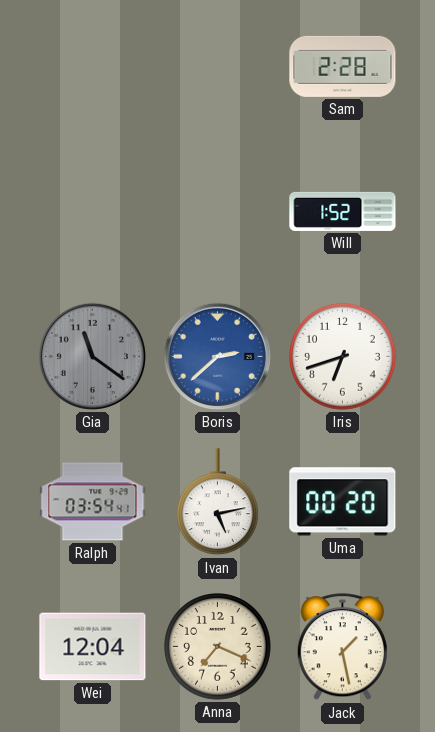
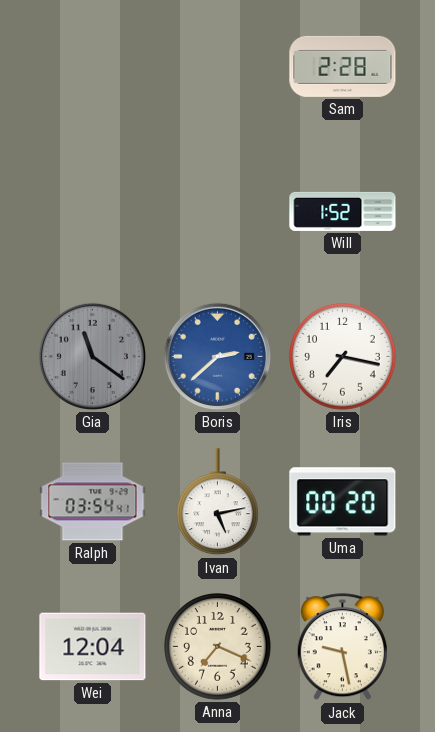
Iris: 6:42 -> 7:17
Jack: 1:28 -> 9:28
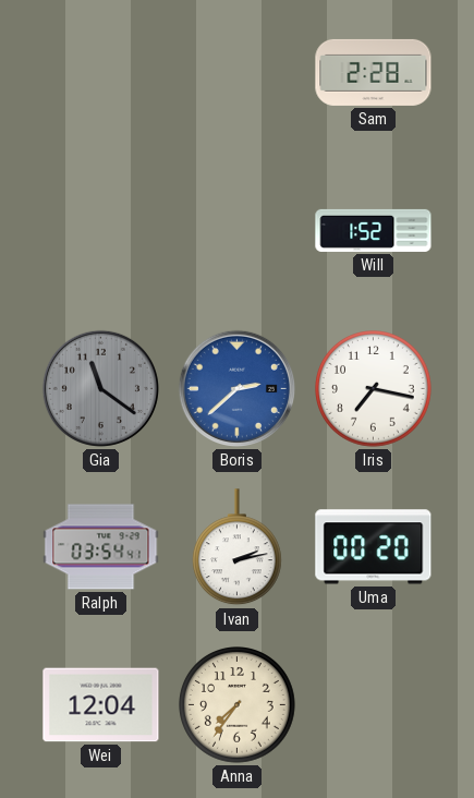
Ivan: 5:13 -> 2:13
Anna: 7:19 -> 7:36
Jack: 9:28 -> none
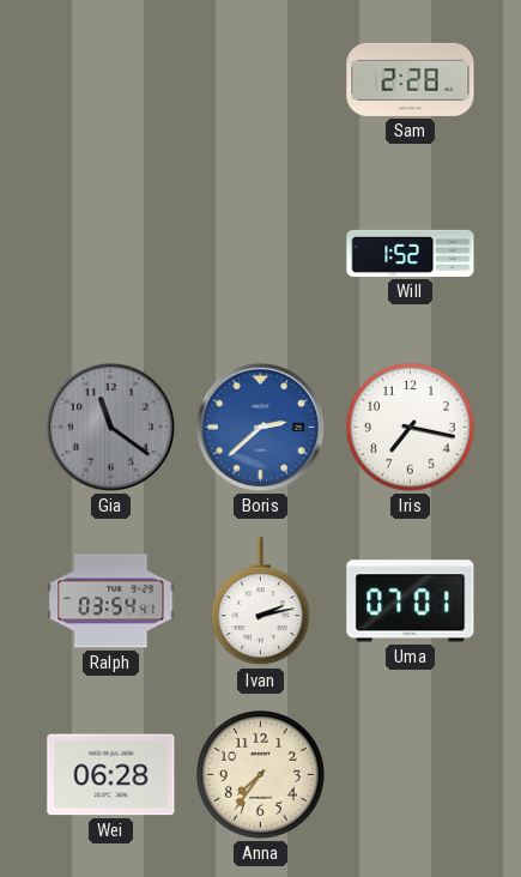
Uma: 00:20 -> 07:01
Wei: 12:04 -> 06:28
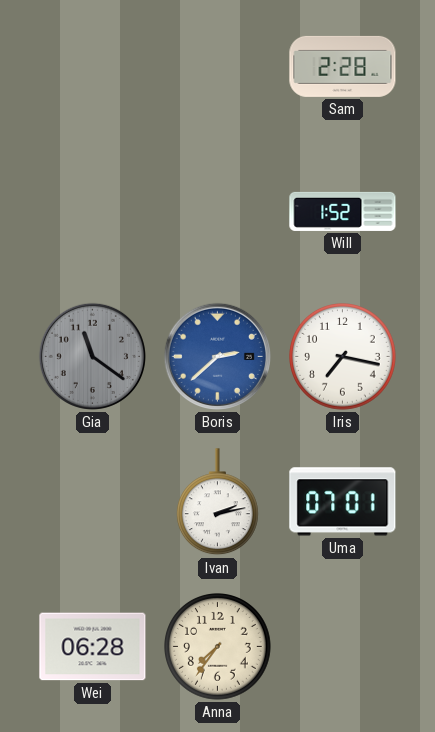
Ralph: 03:54 -> none
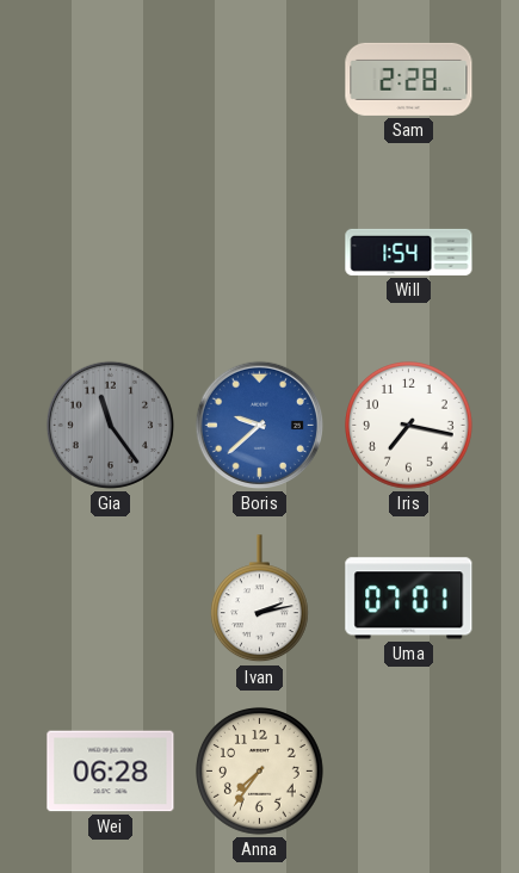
Will: 1:52 -> 1:54
Gia: 11:21 -> 11:24
Boris: 2:38 -> 9:38
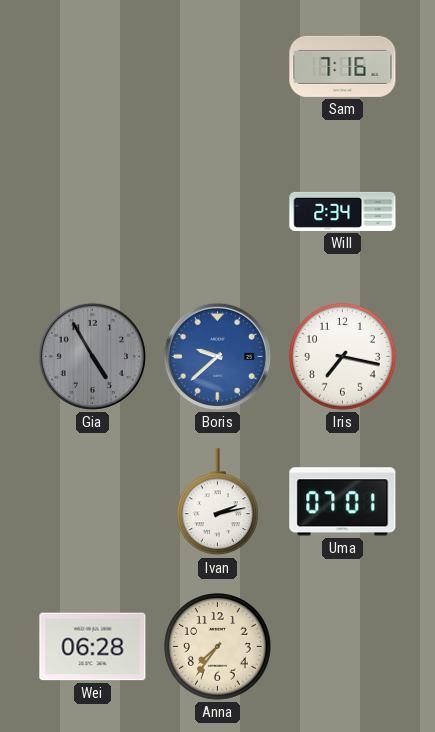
Sam: 2:28 -> 7:16
Will: 1:54 -> 2:34
Gia: 11:24 -> 4:55
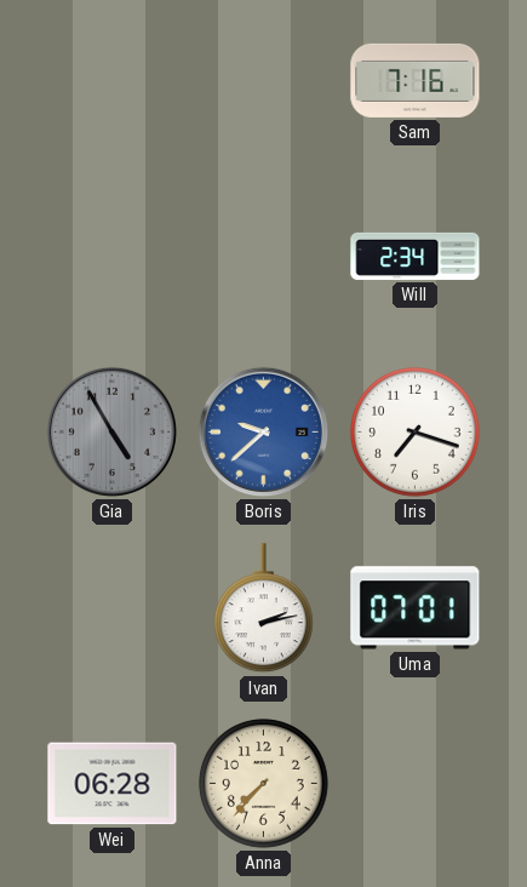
Iris: 7:17 -> 7:18
Anna: 7:36 -> 7:37
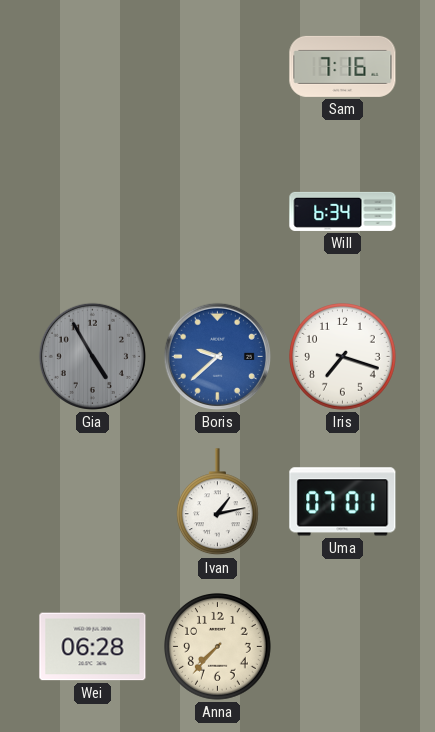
Will: 2:34 -> 6:34
Ivan: 2:13 -> 1:13
